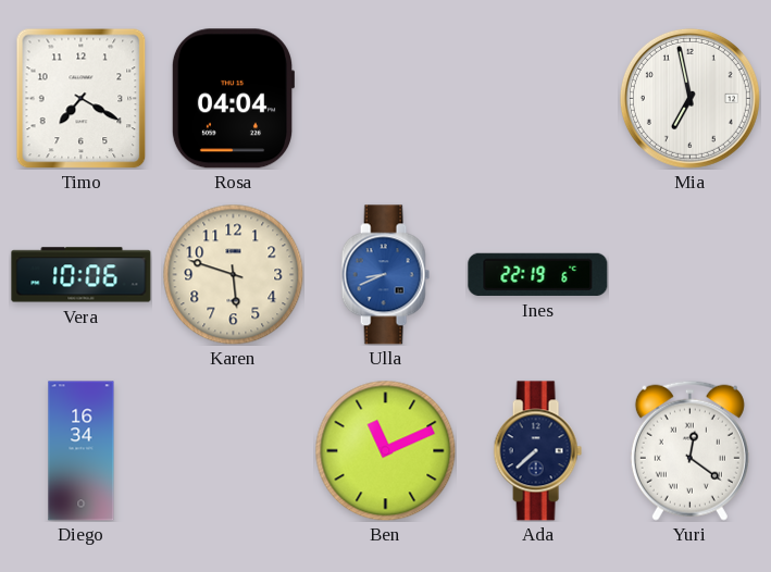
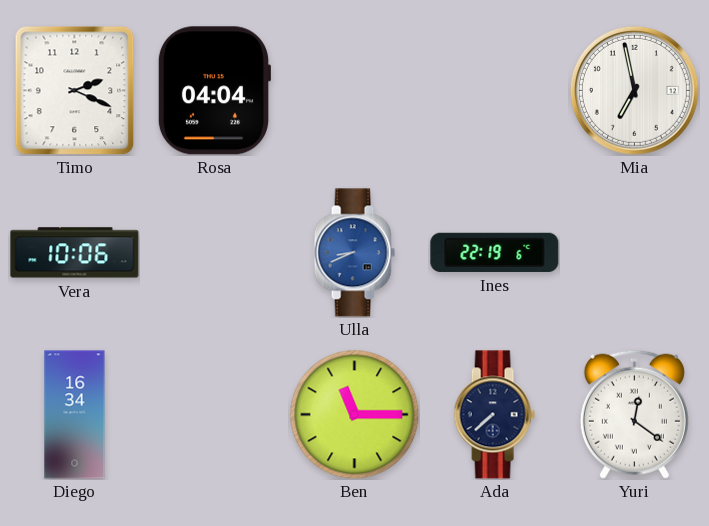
Timo: 7:20 -> 2:19
Karen: 5:48 -> none
Ben: 11:11 -> 11:15
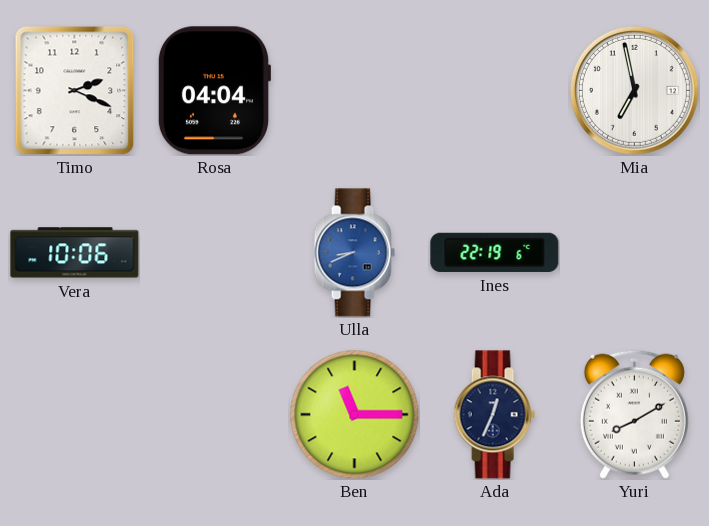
Diego: 16:34 -> none
Ada: 7:38 -> 12:34
Yuri: 12:21 -> 8:10
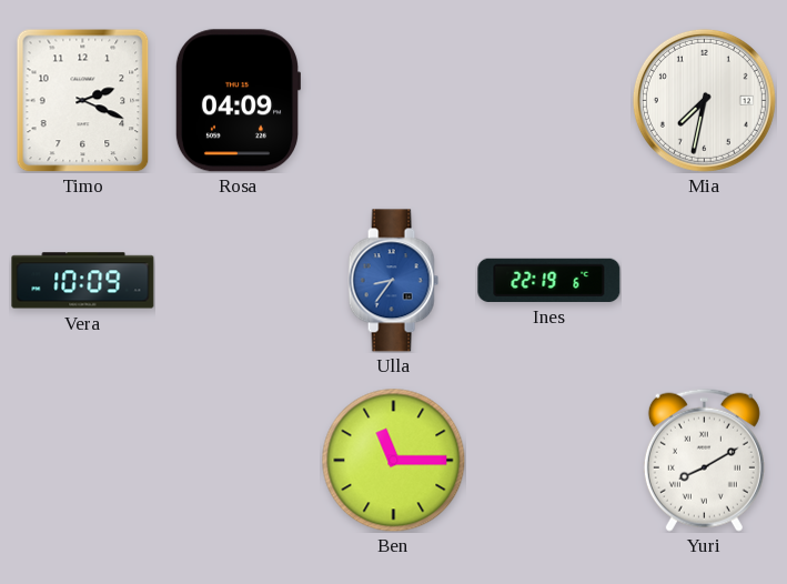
Rosa: 04:04 -> 04:09
Mia: 6:58 -> 7:32
Vera: 10:06 -> 10:09
Ulla: 8:41 -> 8:36
Ada: 12:34 -> none
